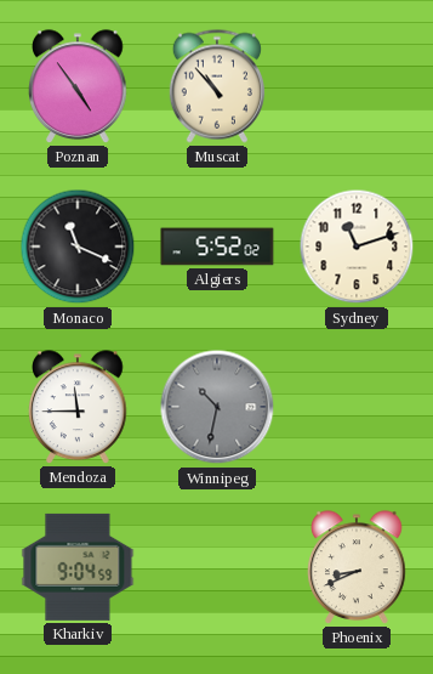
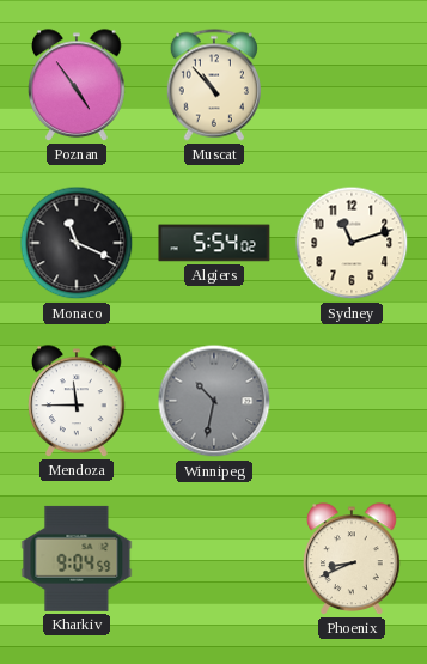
Algiers: 5:52 -> 5:54
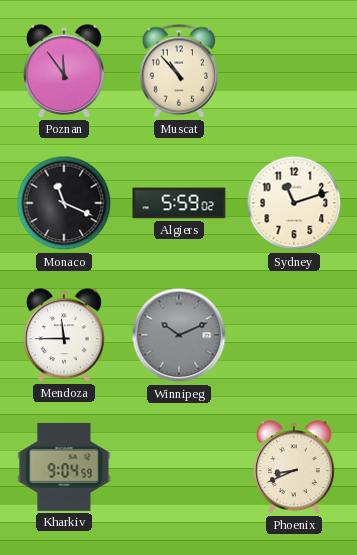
Poznan: 4:54 -> 11:54
Algiers: 5:54 -> 5:59
Winnipeg: 10:32 -> 10:11
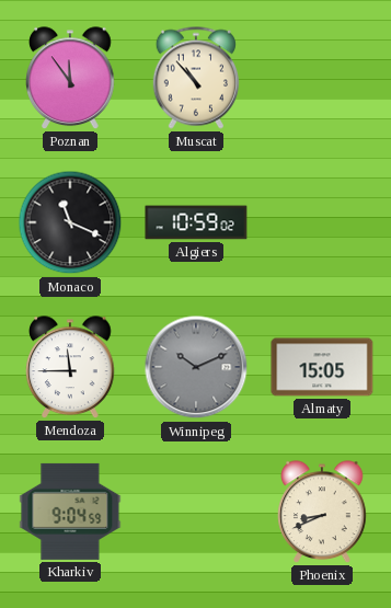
Algiers: 5:59 -> 10:59
Sydney: 11:12 -> none
Almaty: none -> 15:05
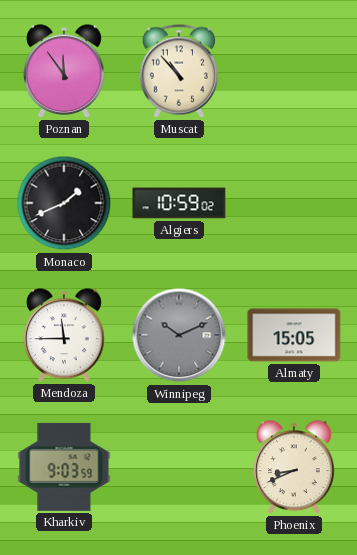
Monaco: 11:19 -> 1:41
Kharkiv: 9:04 -> 9:03
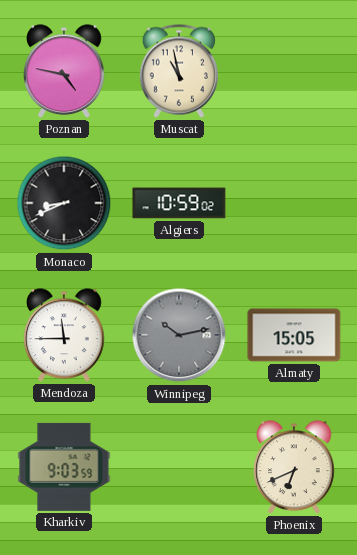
Poznan: 11:54 -> 4:47
Muscat: 10:53 -> 10:58
Monaco: 1:41 -> 8:41
Winnipeg: 10:11 -> 10:13
Phoenix: 8:41 -> 6:41
